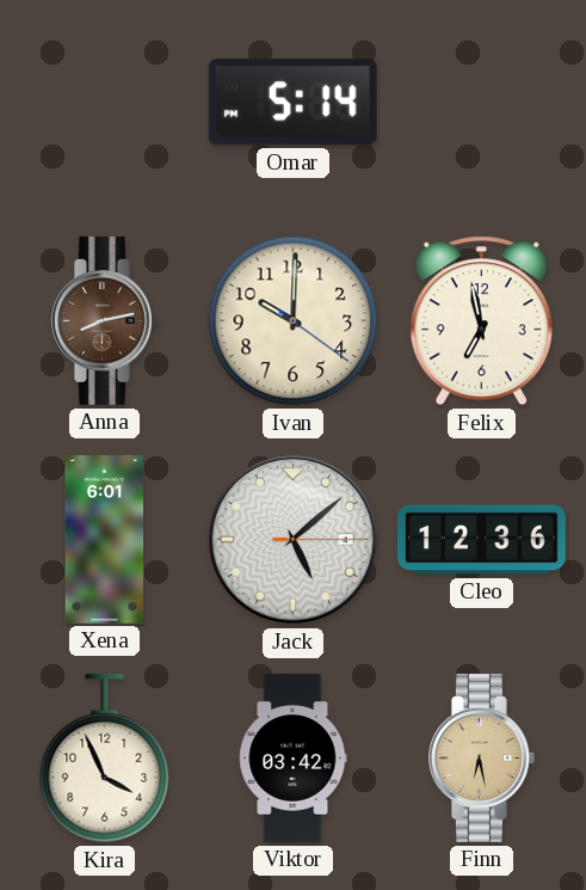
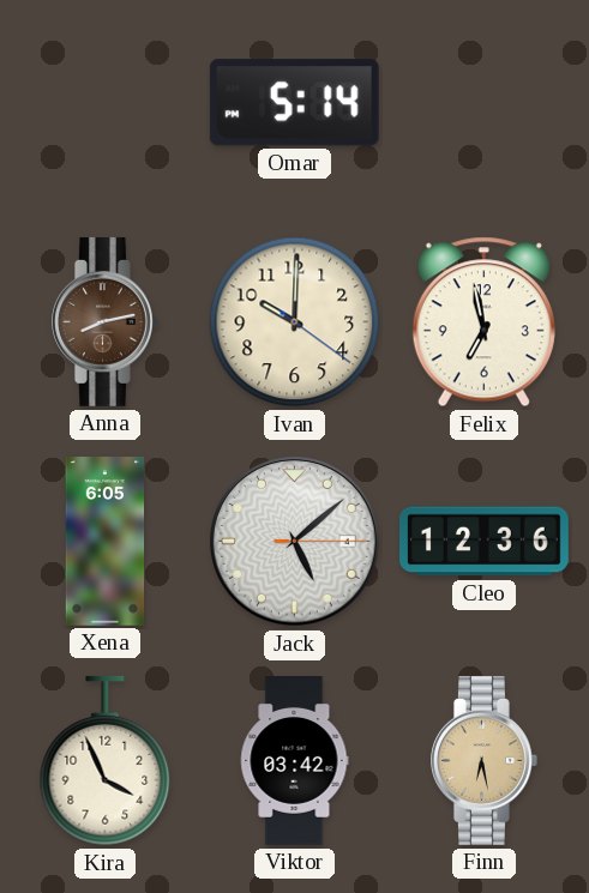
Xena: 6:01 -> 6:05
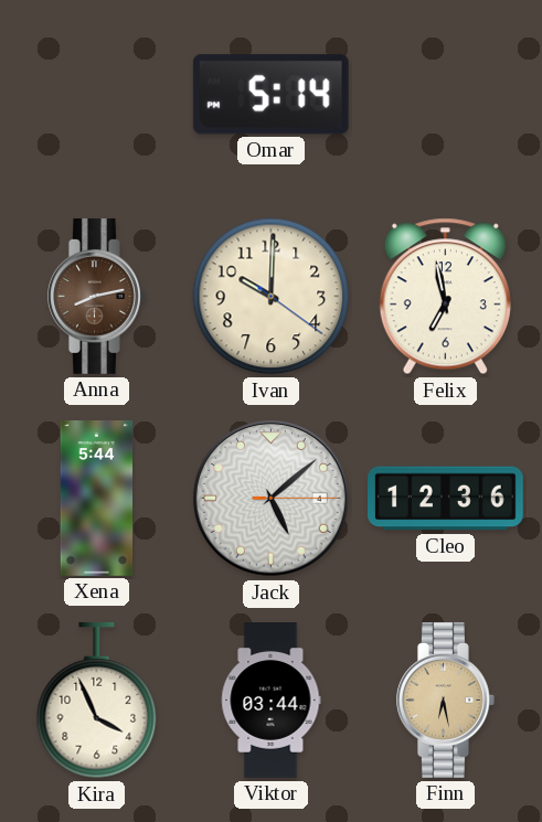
Xena: 6:05 -> 5:44
Viktor: 03:42 -> 03:44
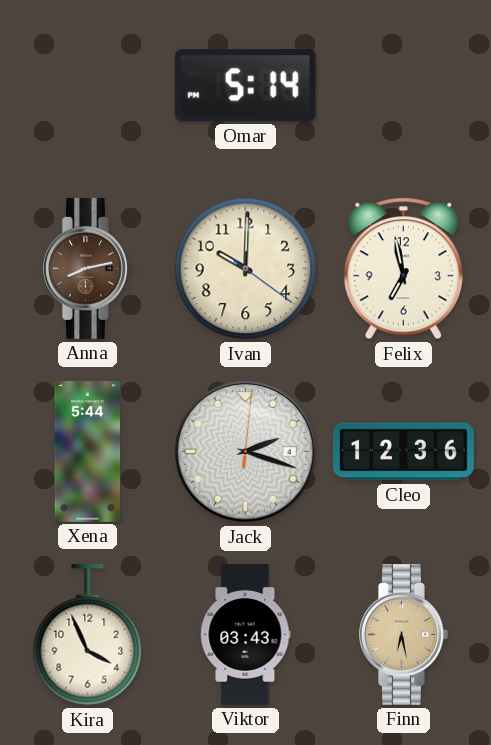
Jack: 5:08 -> 2:18
Viktor: 03:44 -> 03:43
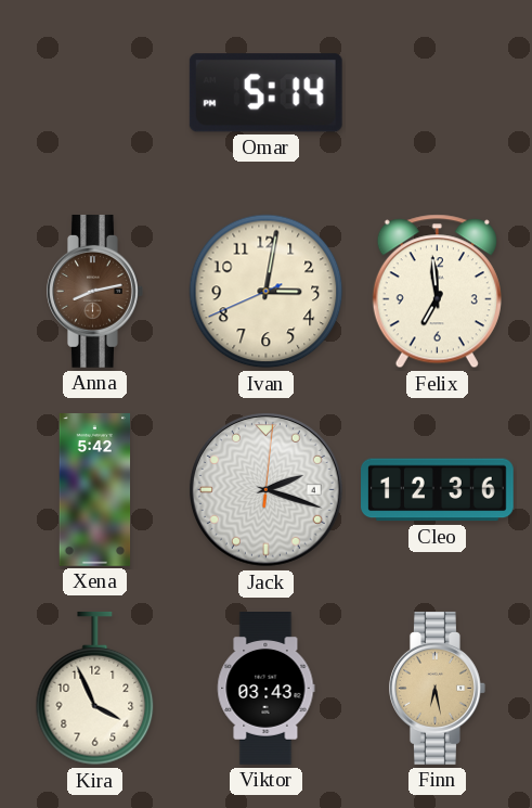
Ivan: 10:00 -> 3:01
Felix: 6:58 -> 6:59
Xena: 5:44 -> 5:42
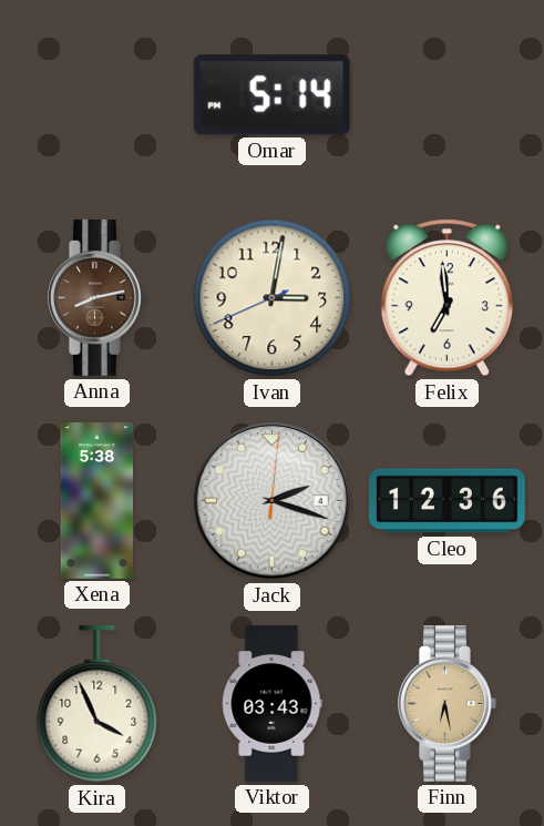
Xena: 5:42 -> 5:38
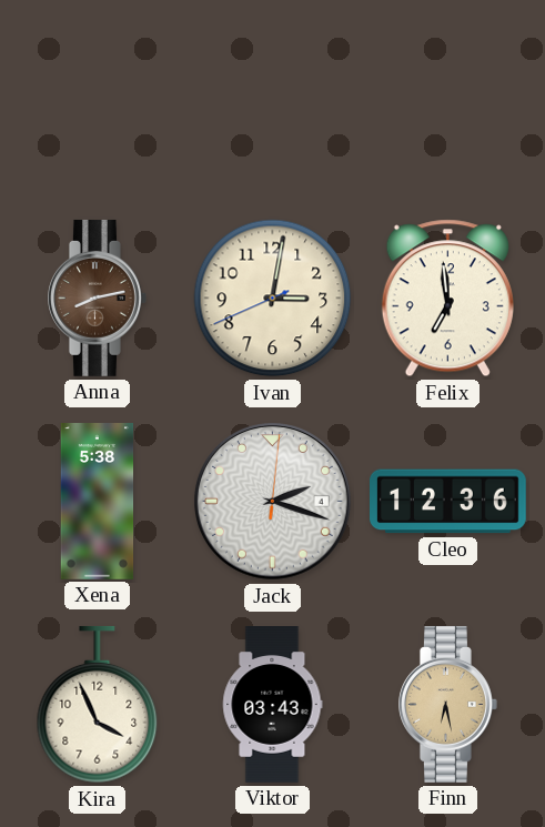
Omar: 5:14 -> none
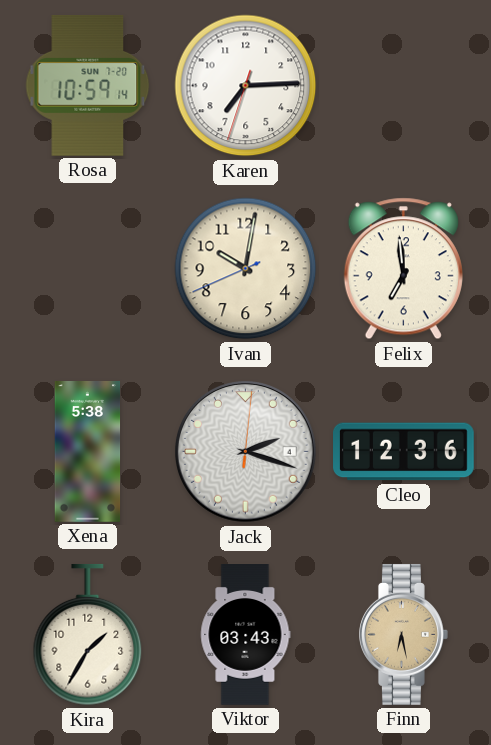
Rosa: none -> 10:59
Karen: none -> 7:14
Anna: 8:13 -> none
Ivan: 3:01 -> 10:01
Kira: 3:56 -> 1:35
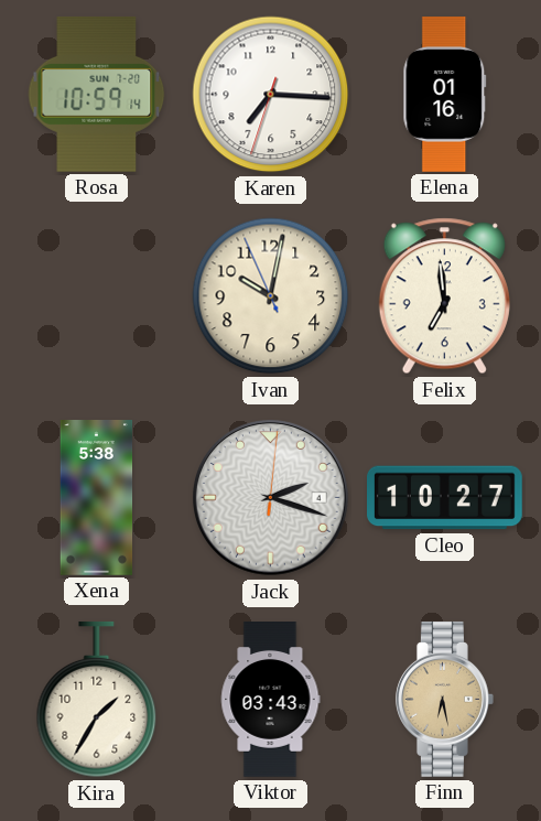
Karen: 7:14 -> 7:15
Elena: none -> 01:16
Ivan: 10:01:41 -> 10:01:56
Cleo: 12:36 -> 10:27
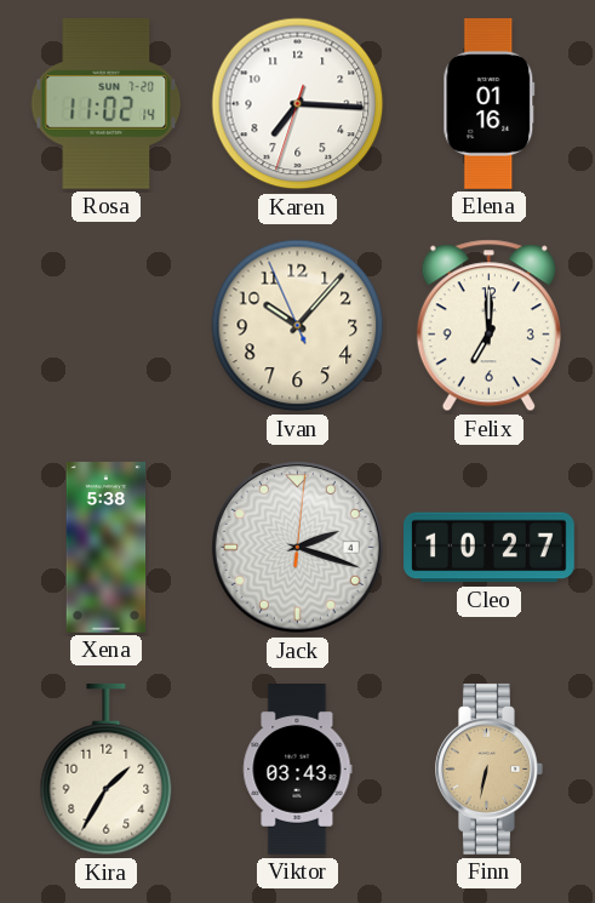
Rosa: 10:59 -> 11:02
Ivan: 10:01 -> 10:06
Felix: 6:59 -> 7:00
Finn: 6:28 -> 6:32
